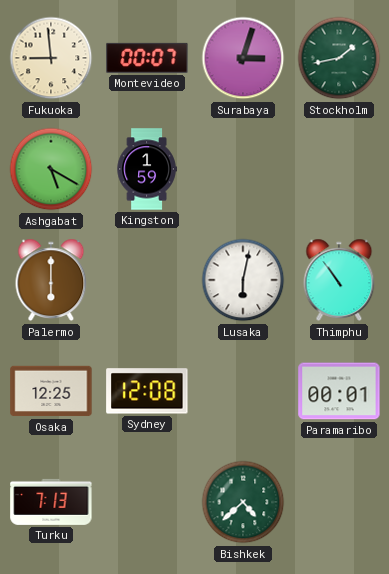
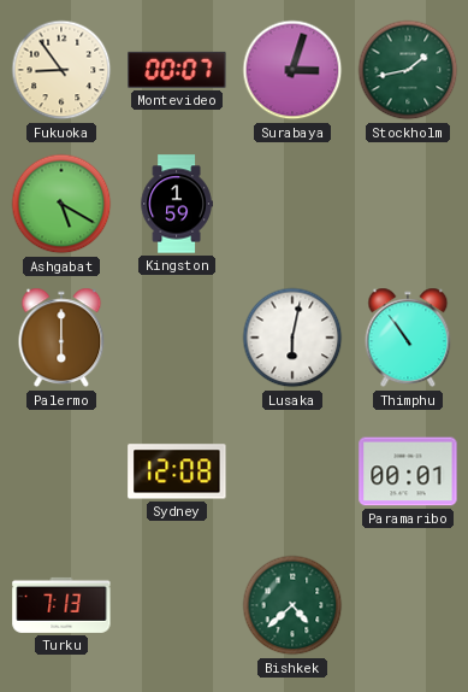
Fukuoka: 8:59 -> 8:54
Osaka: 12:25 -> none
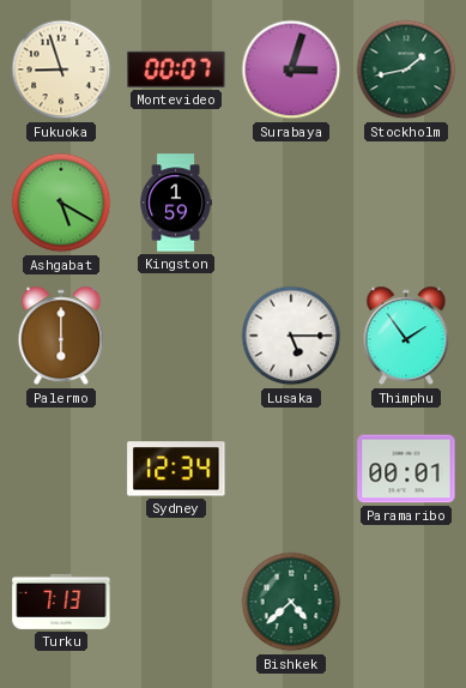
Fukuoka: 8:54 -> 8:57
Lusaka: 6:02 -> 5:15
Thimphu: 10:54 -> 1:54
Sydney: 12:08 -> 12:34
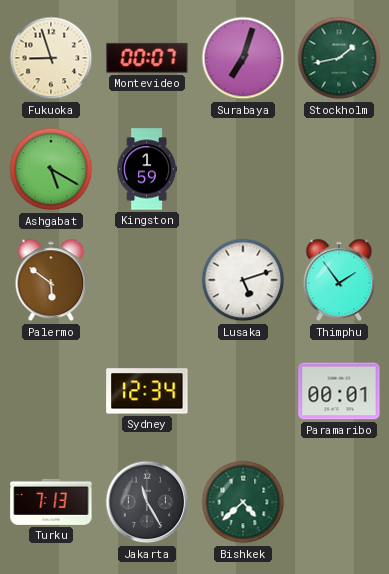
Surabaya: 3:03 -> 7:03
Palermo: 6:00 -> 5:51
Lusaka: 5:15 -> 5:12
Jakarta: none -> 11:25
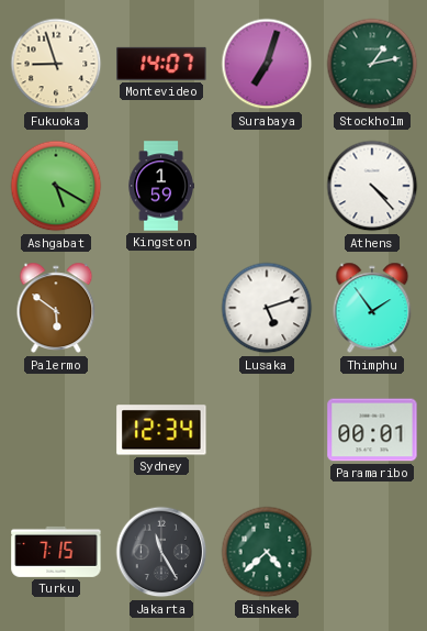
Montevideo: 00:07 -> 14:07
Stockholm: 1:43 -> 1:13
Athens: none -> 4:23
Turku: 7:13 -> 7:15
